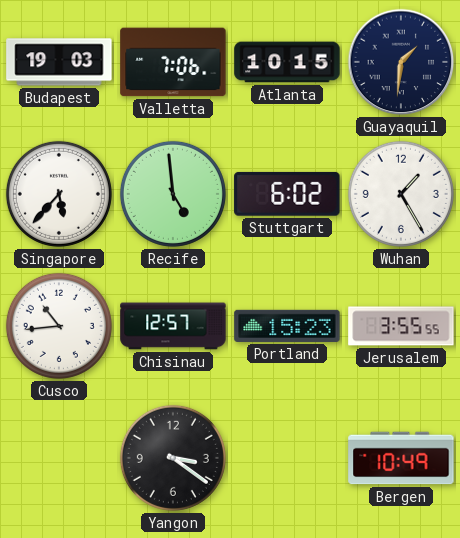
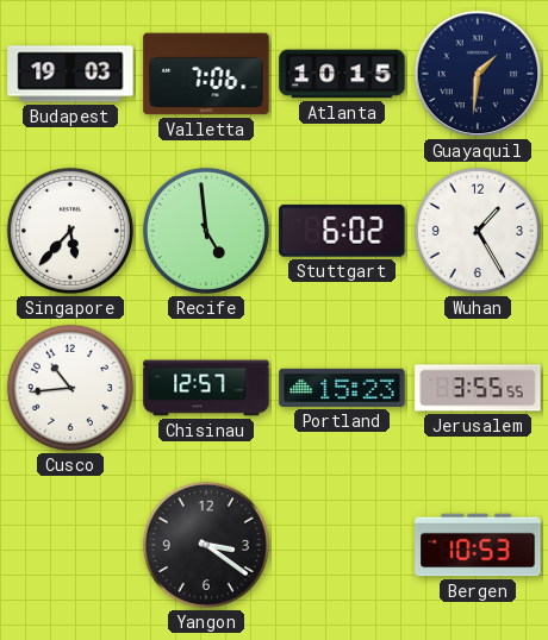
Bergen: 10:49 -> 10:53
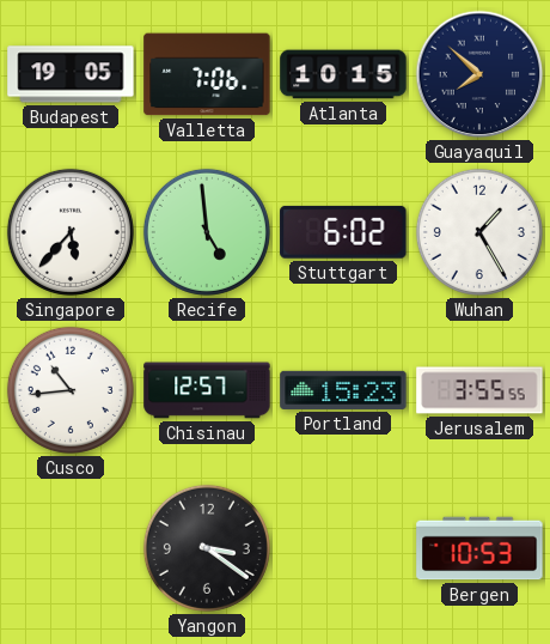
Budapest: 19:03 -> 19:05
Guayaquil: 1:31 -> 7:52
